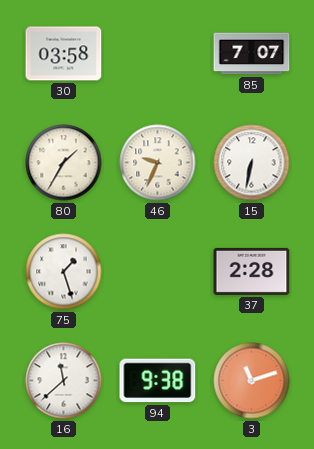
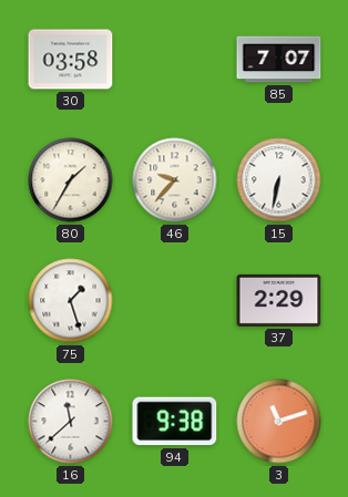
46: 9:34 -> 9:37
37: 2:28 -> 2:29
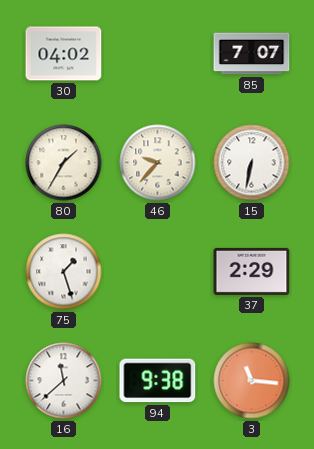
30: 03:58 -> 04:02
3: 11:12 -> 11:16
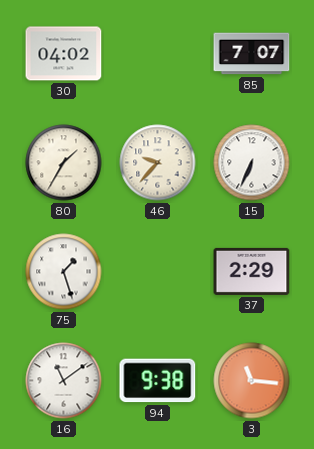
15: 6:32 -> 6:34
16: 11:38 -> 11:09
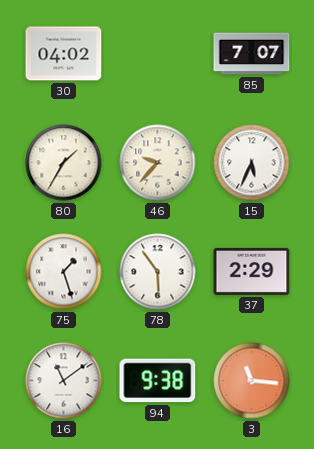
15: 6:34 -> 5:34
78: none -> 5:54
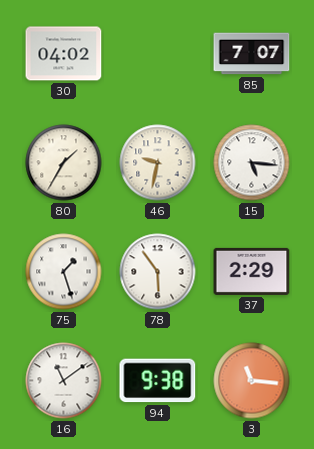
46: 9:37 -> 9:32
15: 5:34 -> 5:16
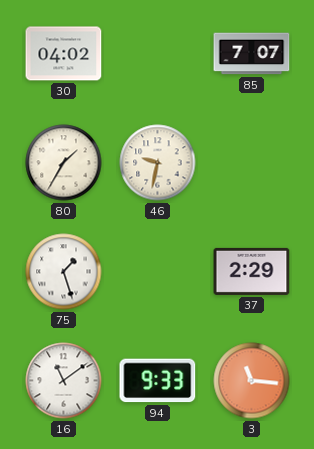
15: 5:16 -> none
78: 5:54 -> none
94: 9:38 -> 9:33
